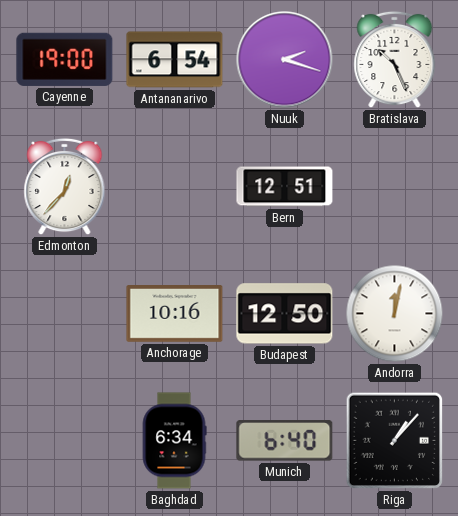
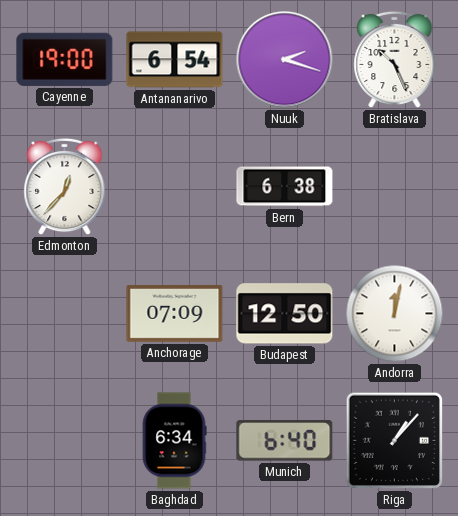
Bern: 12:51 -> 6:38
Anchorage: 10:16 -> 07:09
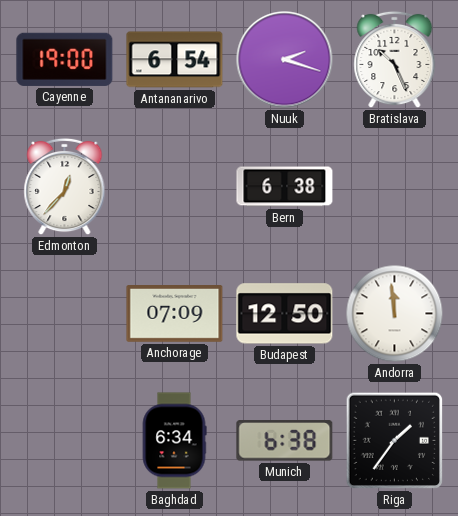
Andorra: 12:02 -> 11:59
Munich: 6:40 -> 6:38
Riga: 1:07 -> 1:36
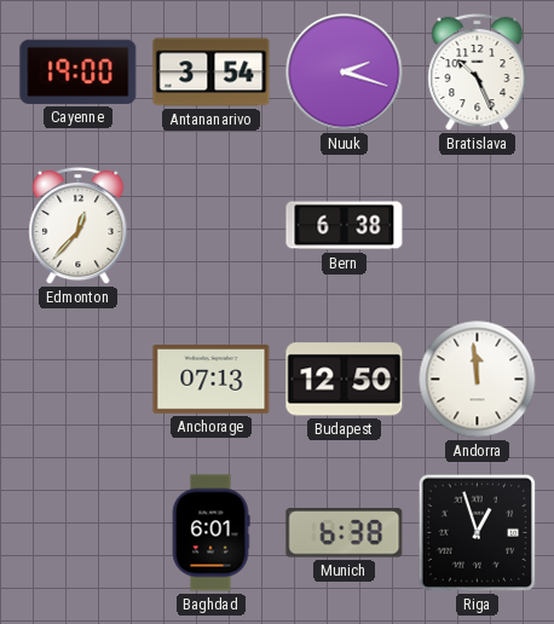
Antananarivo: 6:54 -> 3:54
Anchorage: 07:09 -> 07:13
Baghdad: 6:34 -> 6:01
Riga: 1:36 -> 12:57
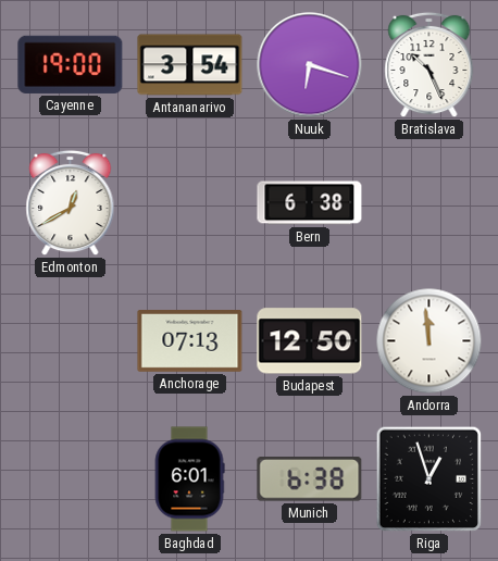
Nuuk: 2:18 -> 6:18
Edmonton: 12:37 -> 12:40
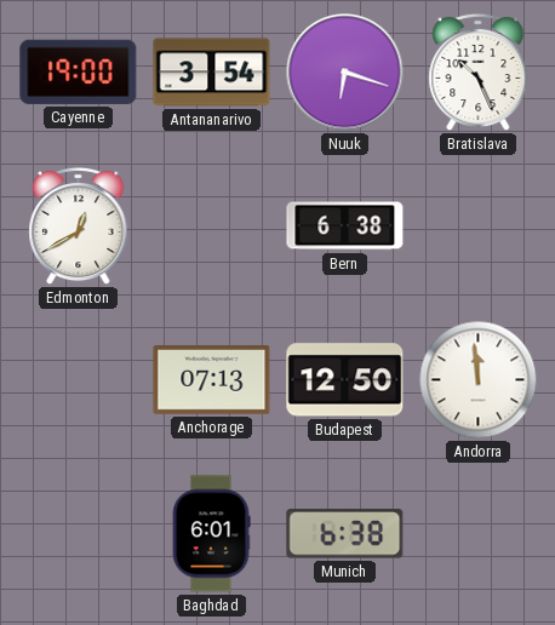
Riga: 12:57 -> none
